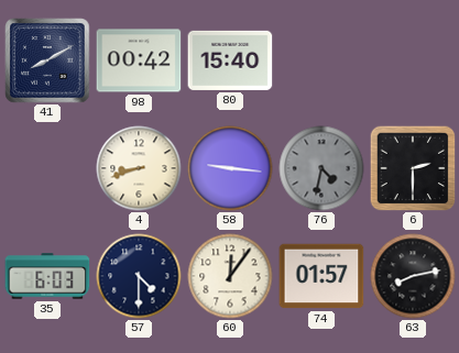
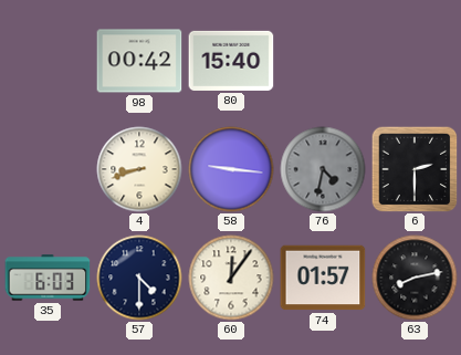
41: 8:10 -> none
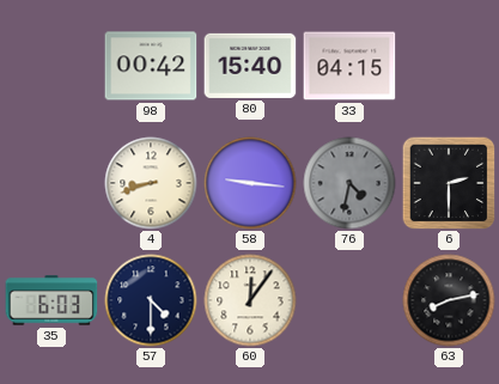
33: none -> 04:15
74: 01:57 -> none
